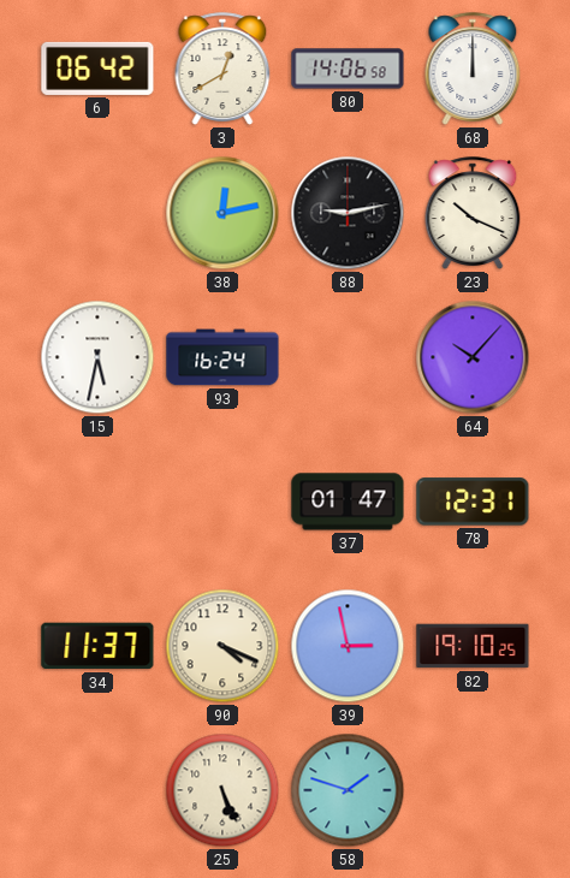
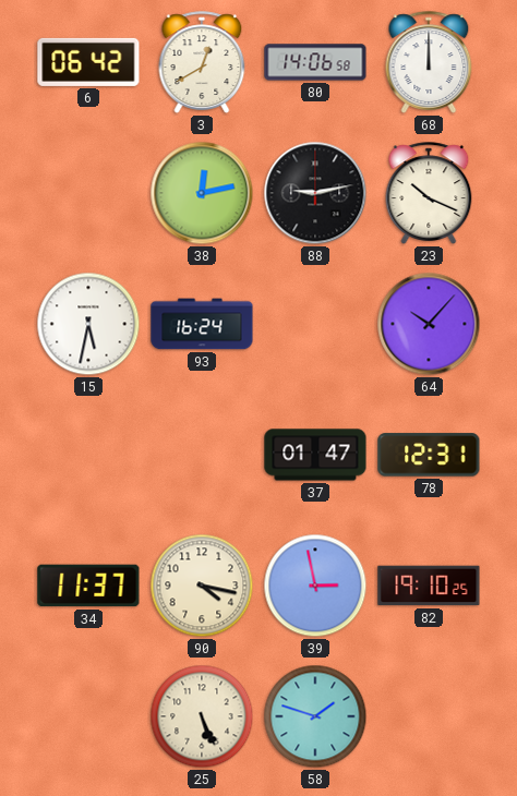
90: 4:19 -> 4:17
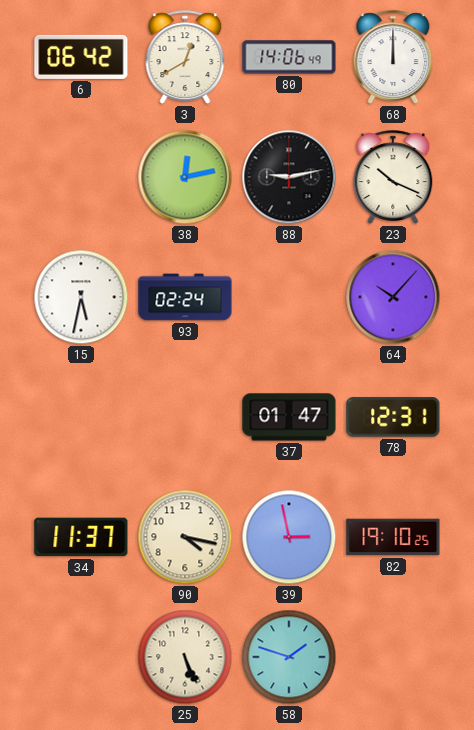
80: 14:06:58 -> 14:06:49
93: 16:24 -> 02:24
